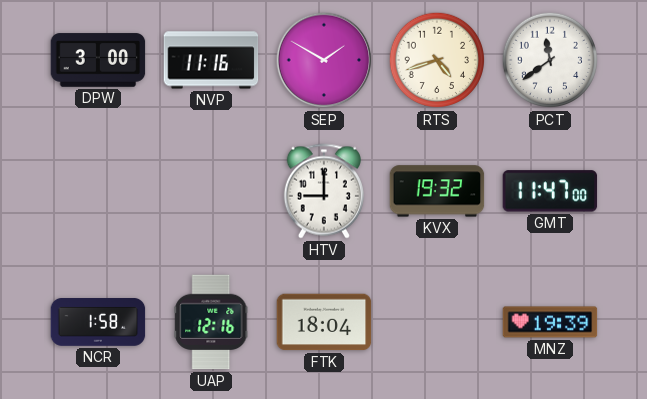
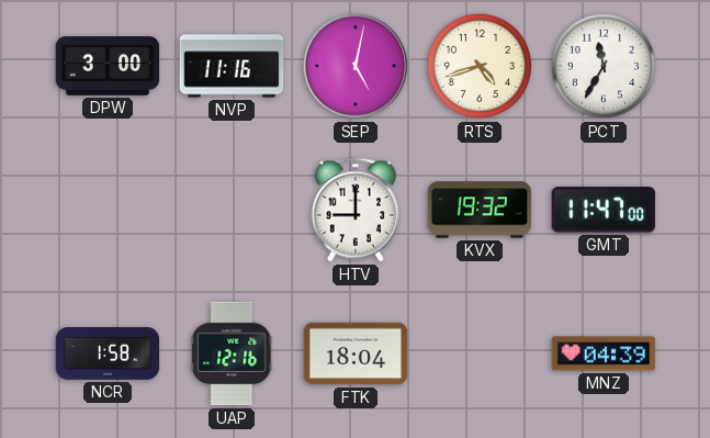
SEP: 1:50 -> 5:02
PCT: 11:39 -> 11:35
MNZ: 19:39 -> 04:39
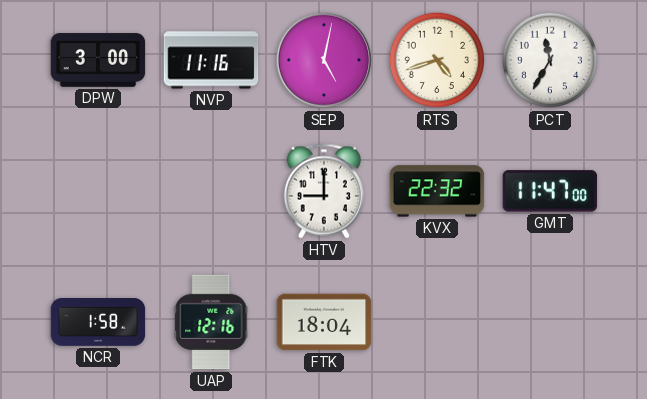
KVX: 19:32 -> 22:32
MNZ: 04:39 -> none
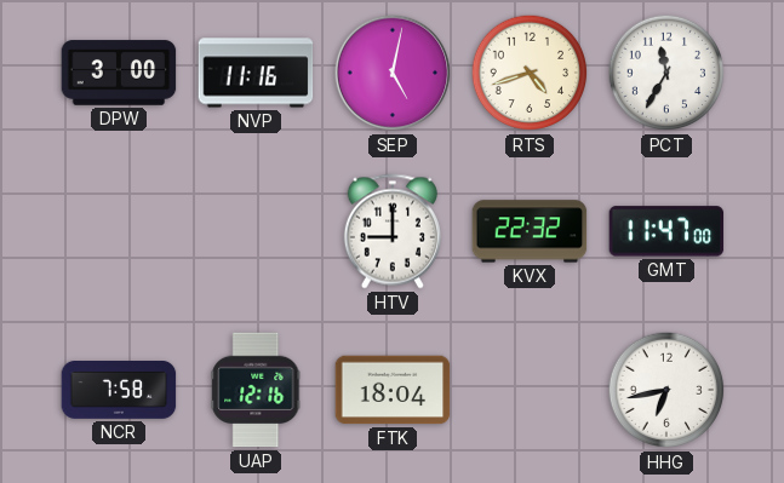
NCR: 1:58 -> 7:58
HHG: none -> 6:43
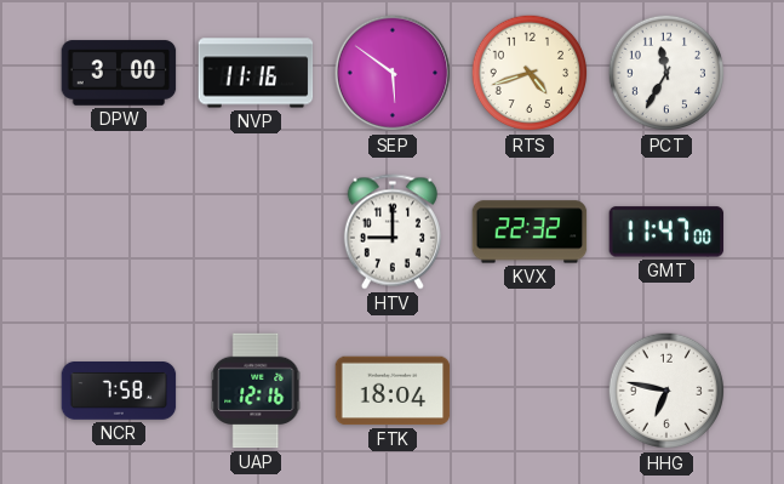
SEP: 5:02 -> 5:51
HHG: 6:43 -> 6:47
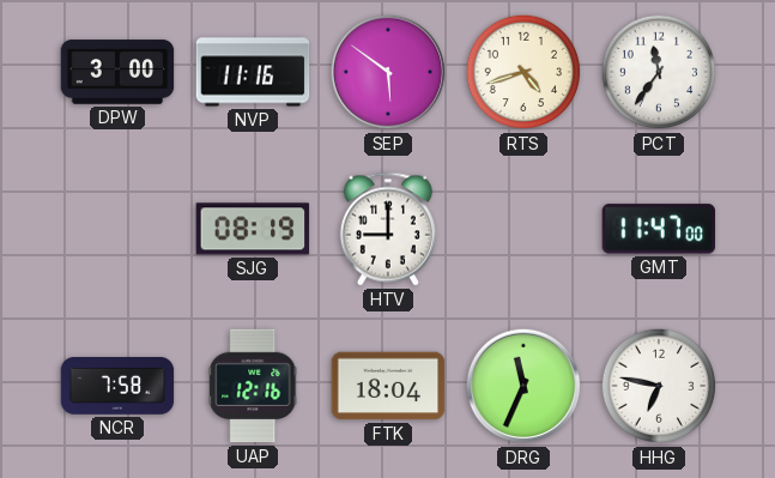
PCT: 11:35 -> 11:36
SJG: none -> 08:19
KVX: 22:32 -> none
DRG: none -> 11:34
